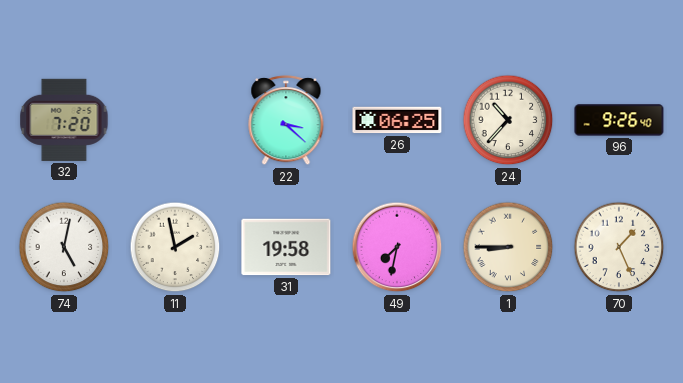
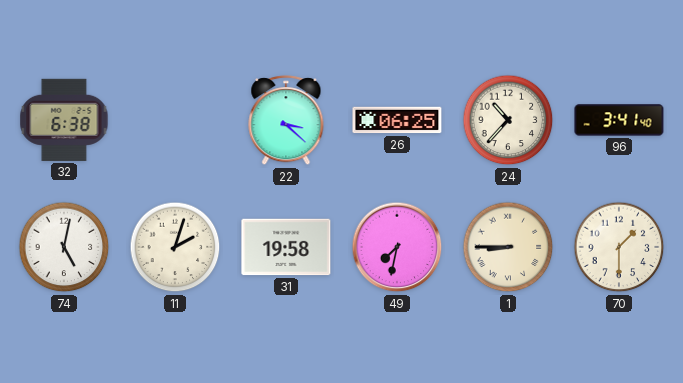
32: 7:20 -> 6:38
96: 9:26 -> 3:41
11: 1:58 -> 2:03
70: 1:26 -> 1:30
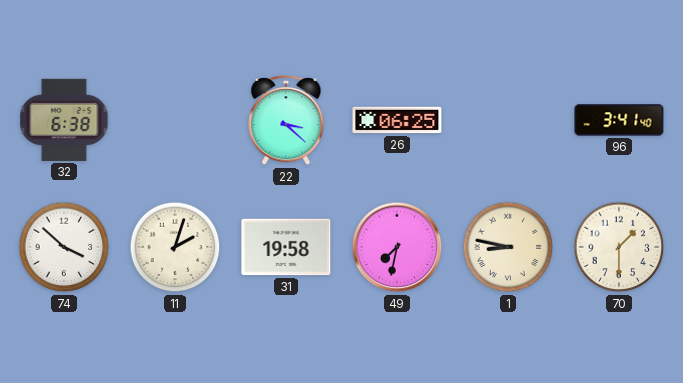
24: 10:37 -> none
74: 5:02 -> 3:52
1: 8:45 -> 8:47
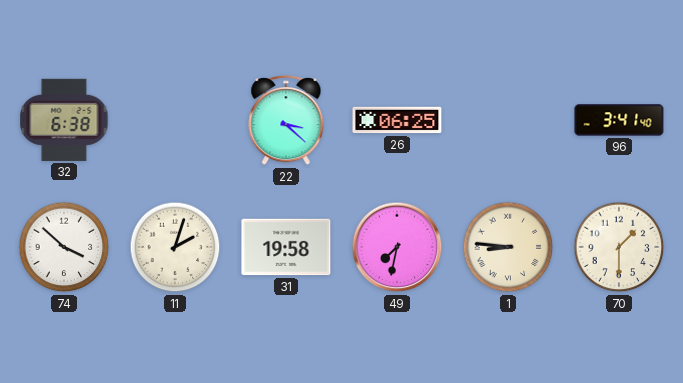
1: 8:47 -> 8:46
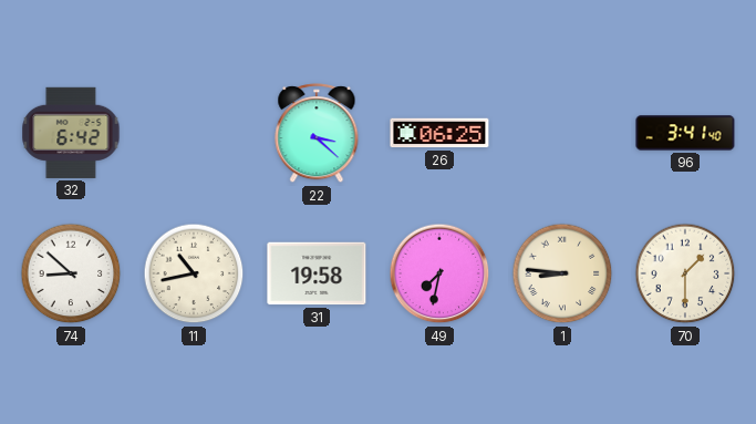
32: 6:38 -> 6:42
74: 3:52 -> 8:52
11: 2:03 -> 10:43
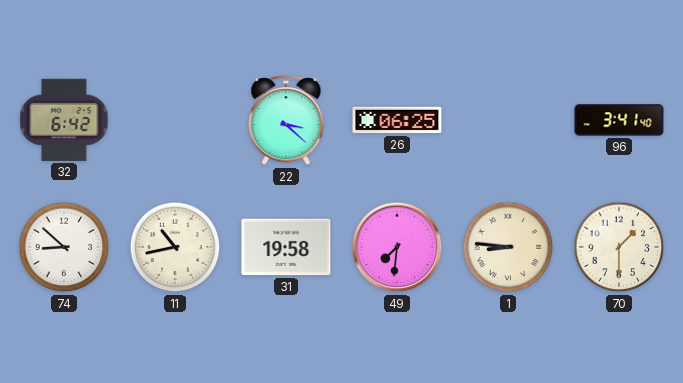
49: 7:32 -> 7:31
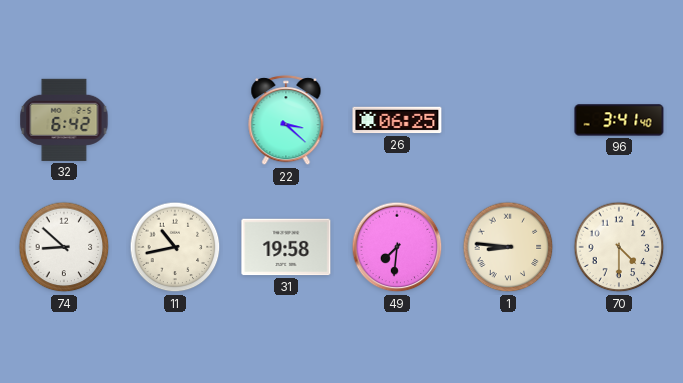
70: 1:30 -> 4:30
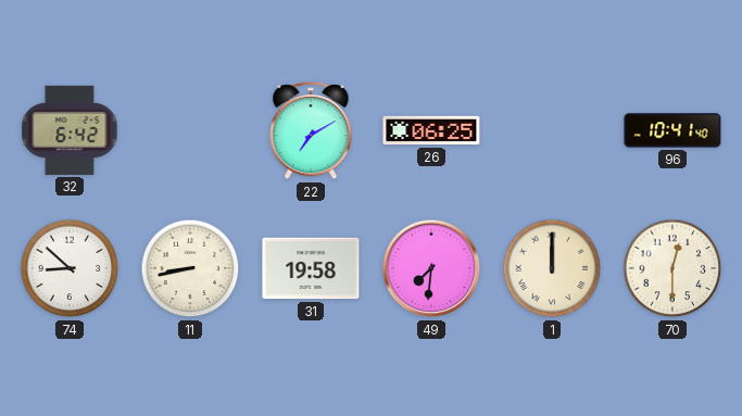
22: 3:22 -> 7:10
96: 3:41 -> 10:41
11: 10:43 -> 8:43
1: 8:46 -> 12:00
70: 4:30 -> 12:30
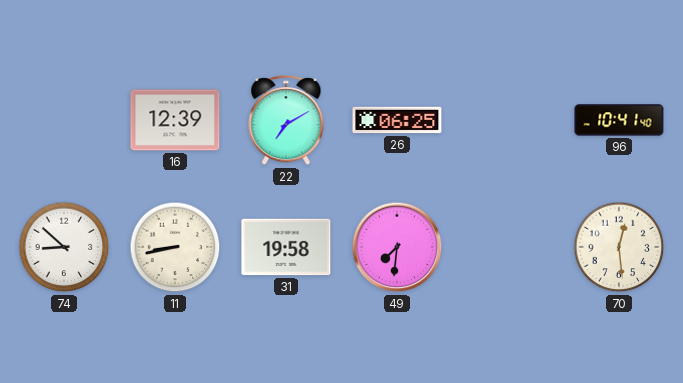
32: 6:42 -> none
16: none -> 12:39
1: 12:00 -> none
70: 12:30 -> 12:29
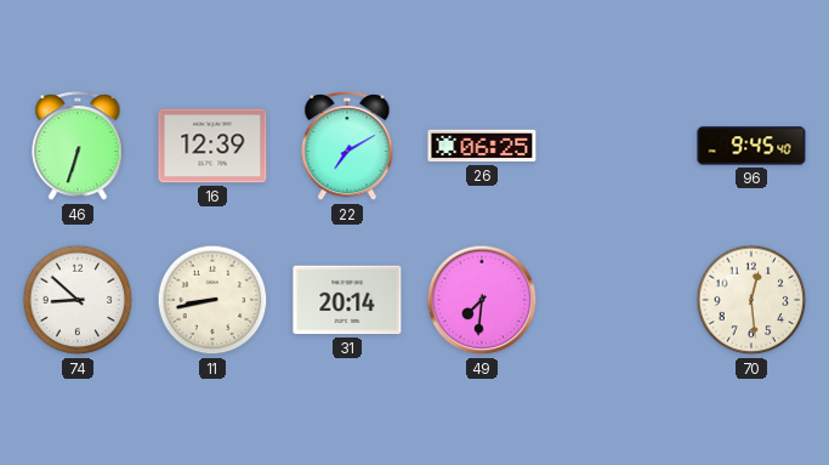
46: none -> 6:33
96: 10:41 -> 9:45
31: 19:58 -> 20:14
